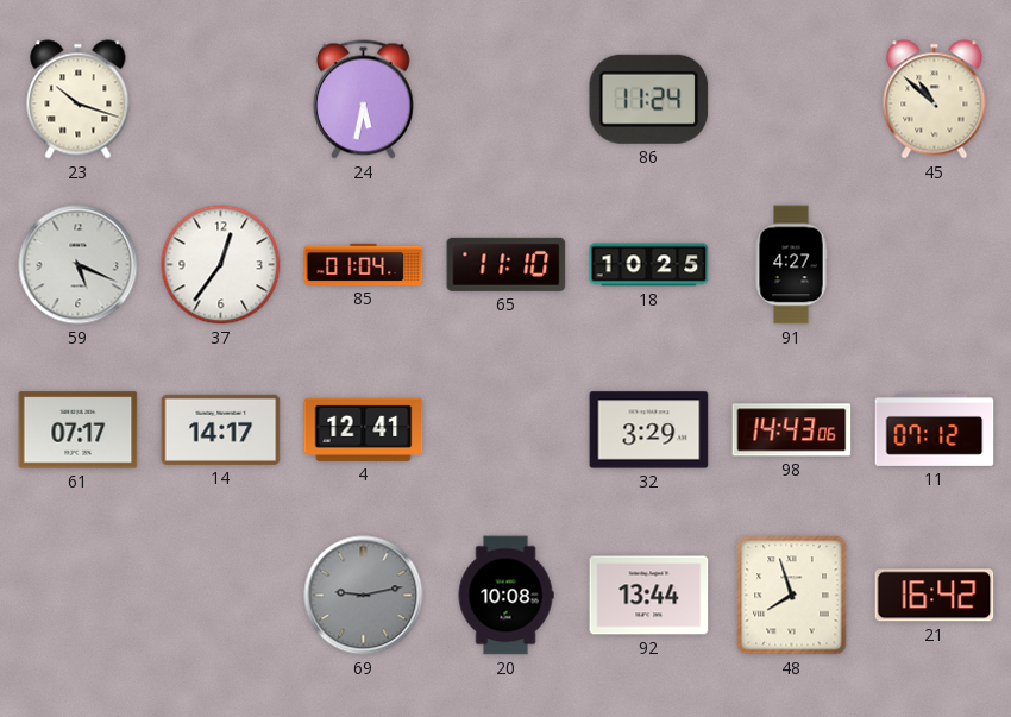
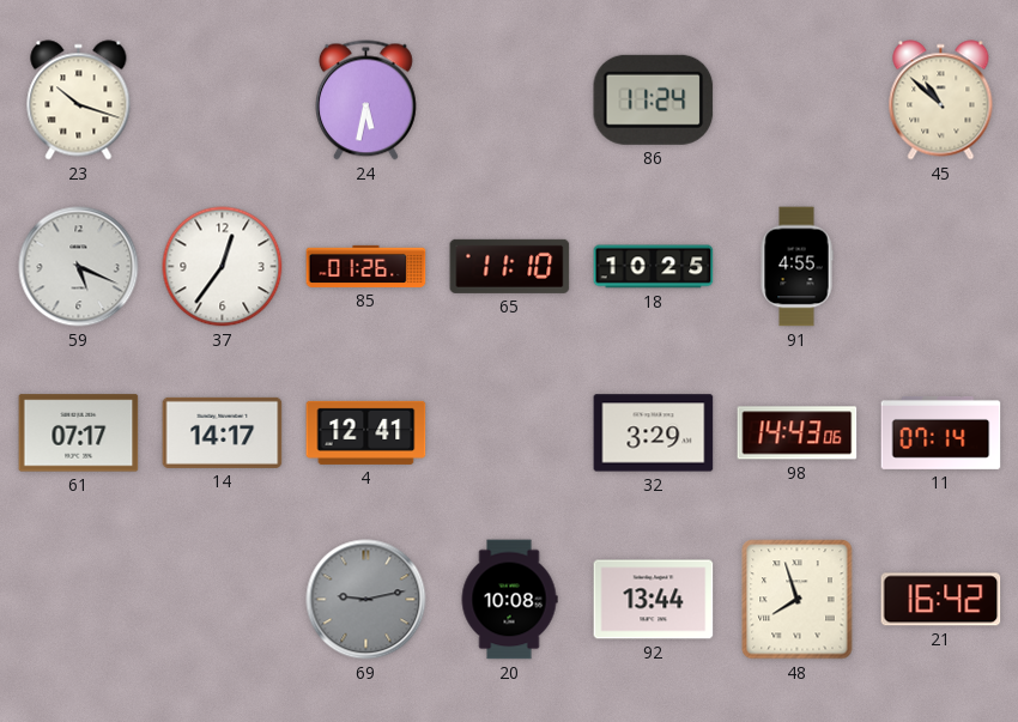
85: 01:04 -> 01:26
91: 4:27 -> 4:55
11: 07:12 -> 07:14
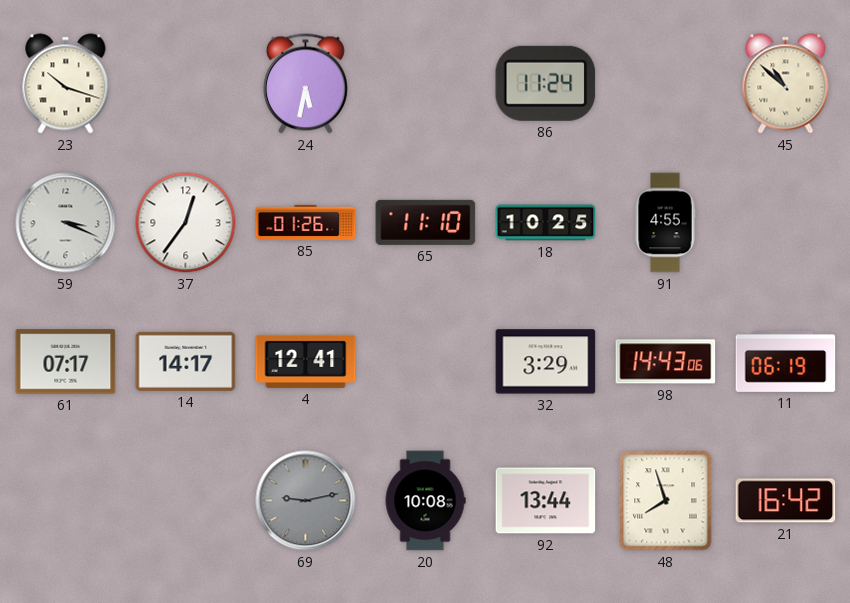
59: 5:19 -> 3:19
11: 07:14 -> 06:19
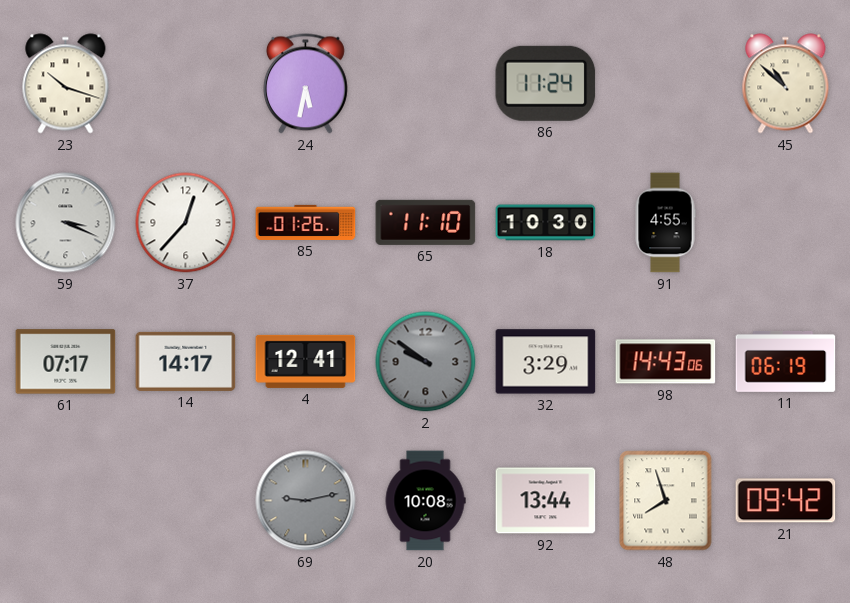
37: 12:36 -> 12:37
18: 10:25 -> 10:30
2: none -> 9:51
21: 16:42 -> 09:42
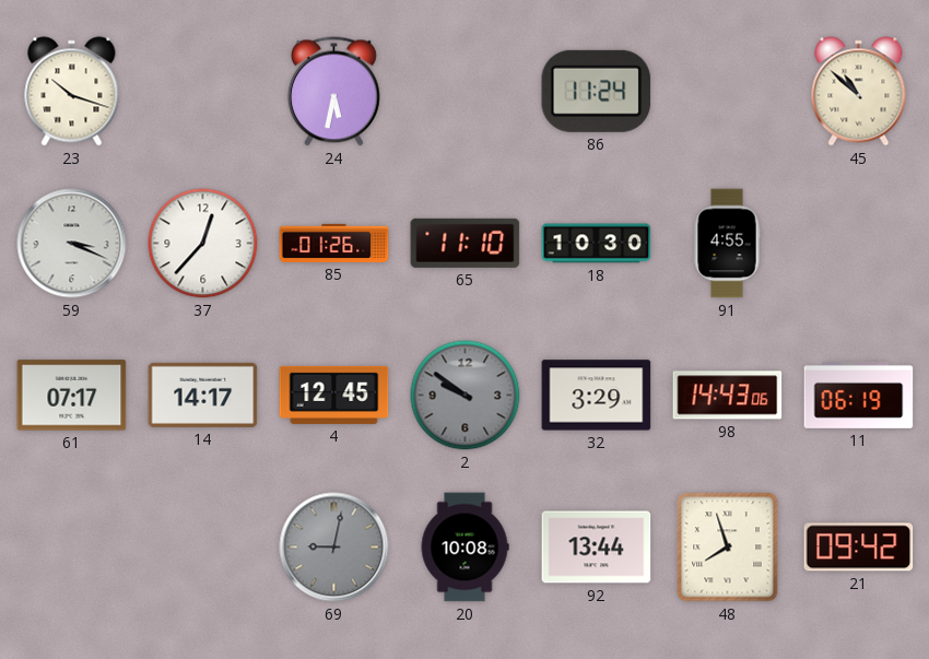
4: 12:41 -> 12:45
69: 9:13 -> 9:02
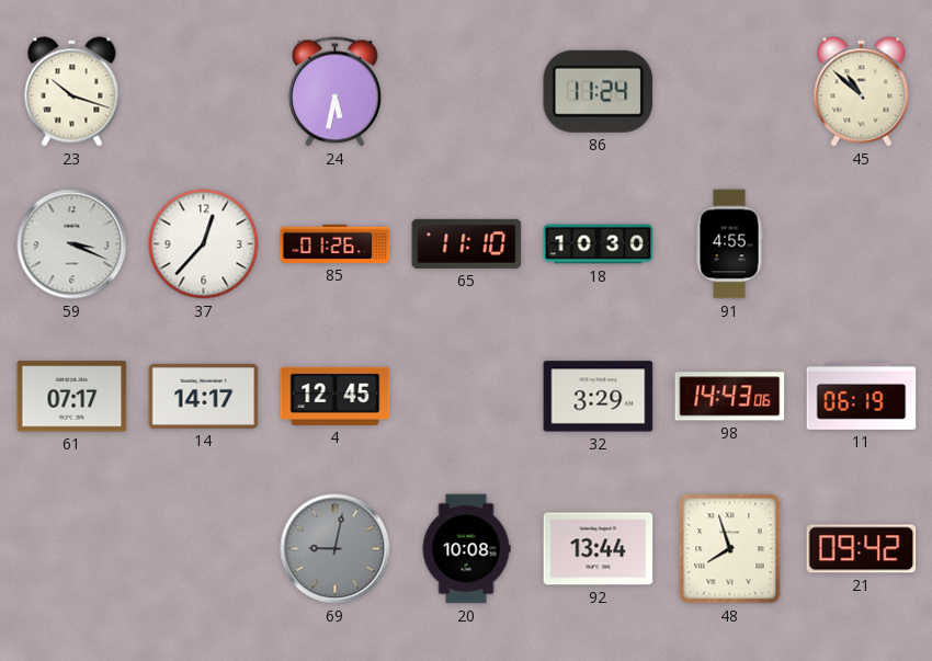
2: 9:51 -> none
